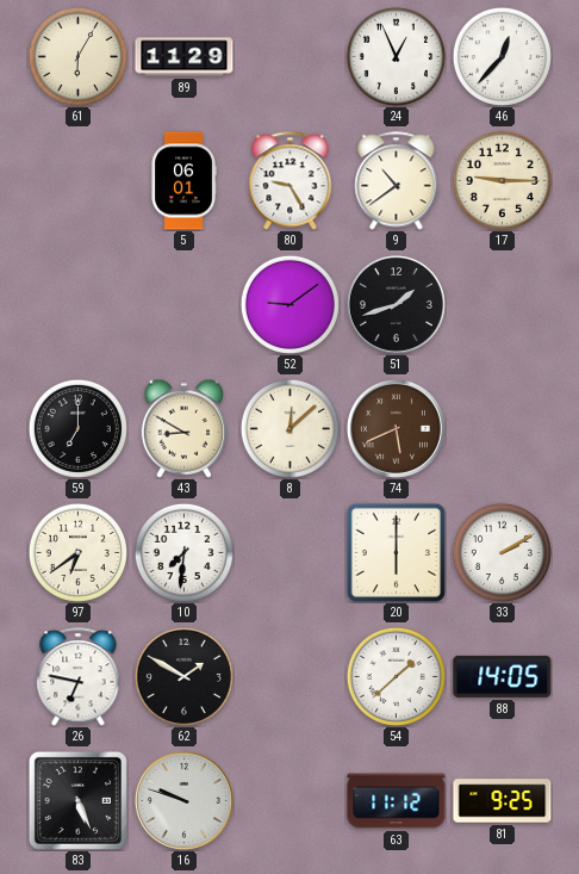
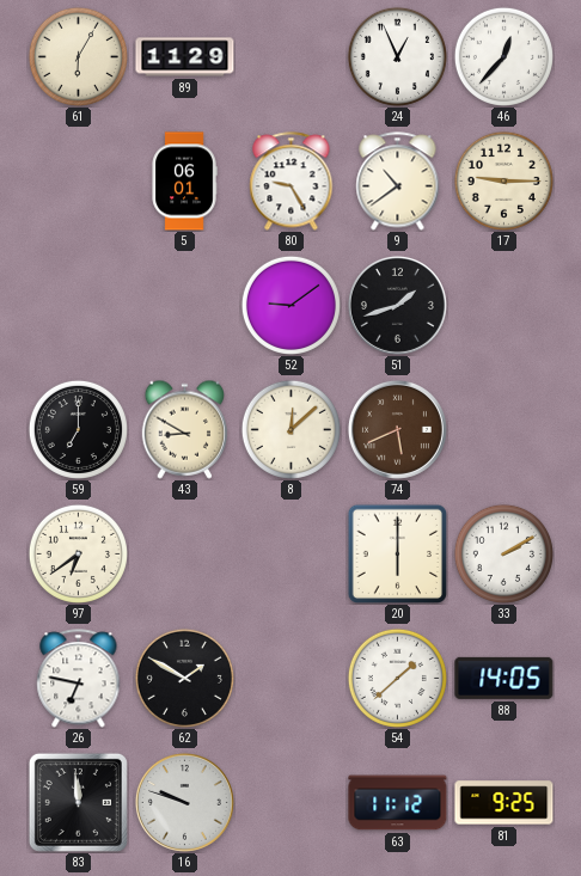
10: 7:31 -> none
83: 5:26 -> 11:59
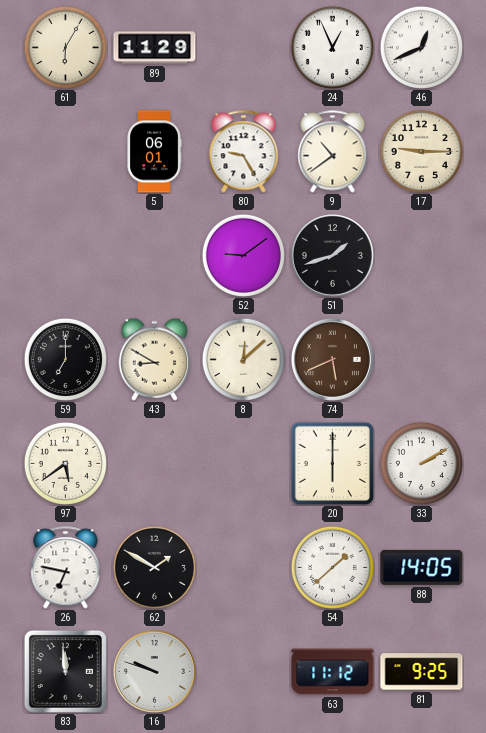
46: 12:37 -> 12:41
97: 6:39 -> 5:39
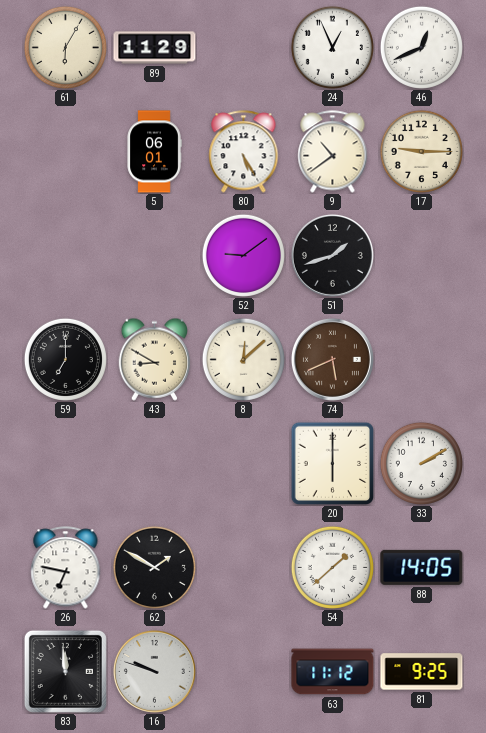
80: 9:25 -> 5:25
97: 5:39 -> none
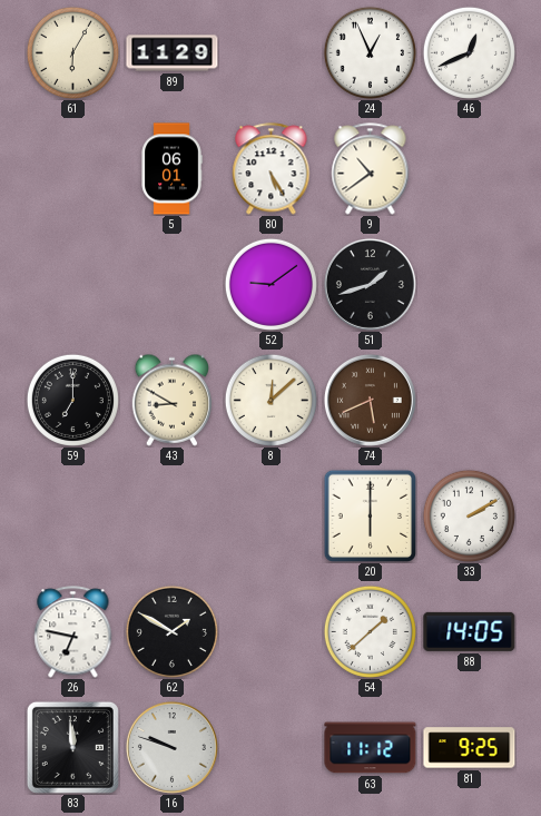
17: 9:15 -> none
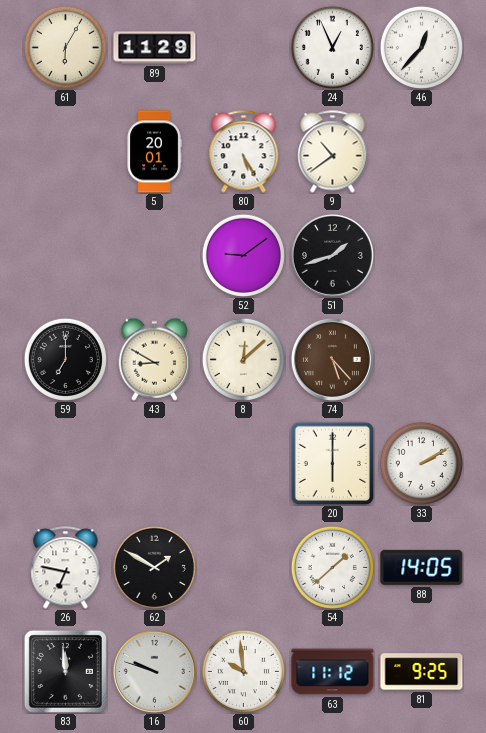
46: 12:41 -> 12:37
5: 06:01 -> 20:01
74: 5:41 -> 5:23
60: none -> 9:59
